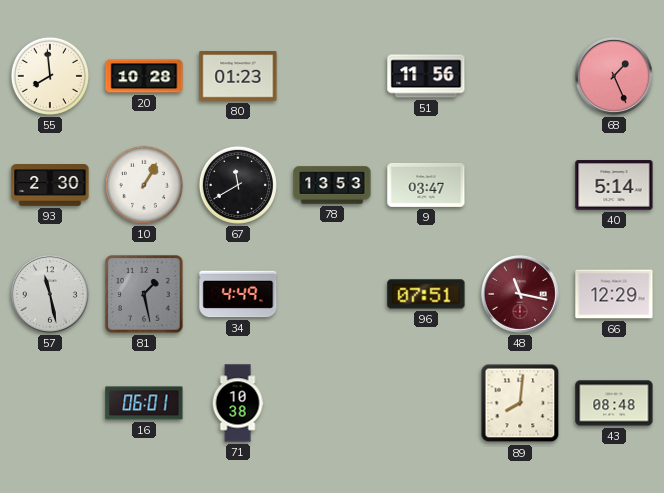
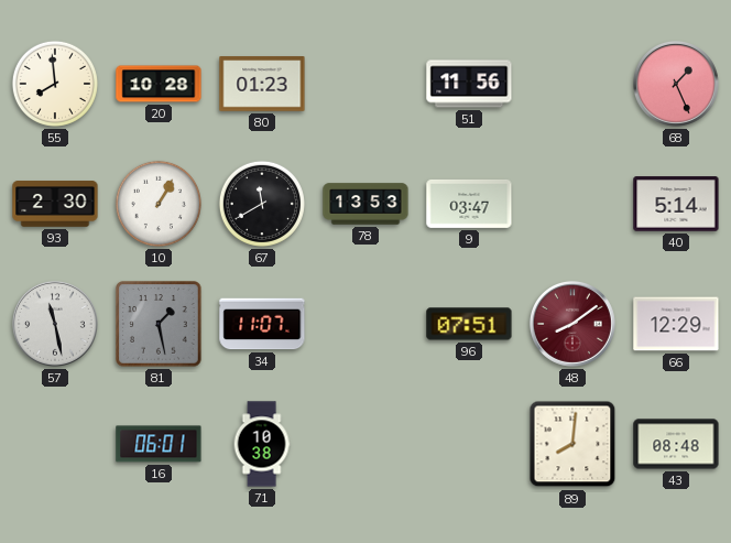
34: 4:49 -> 11:07
48: 11:17 -> 8:09
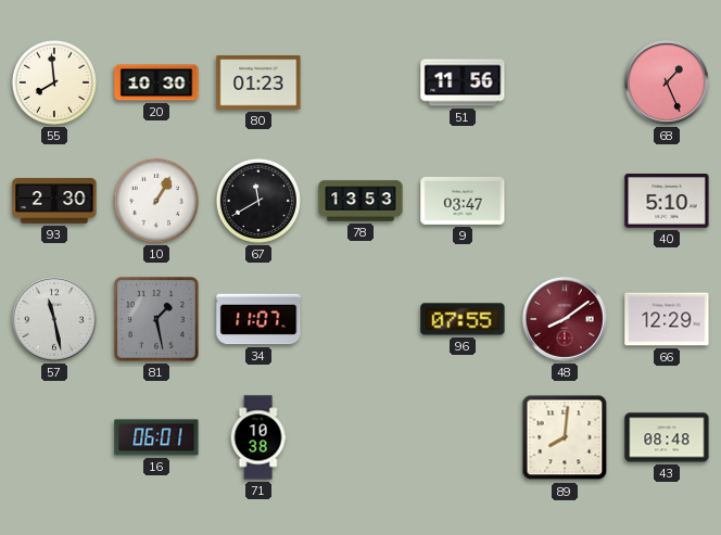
20: 10:28 -> 10:30
40: 5:14 -> 5:10
96: 07:51 -> 07:55
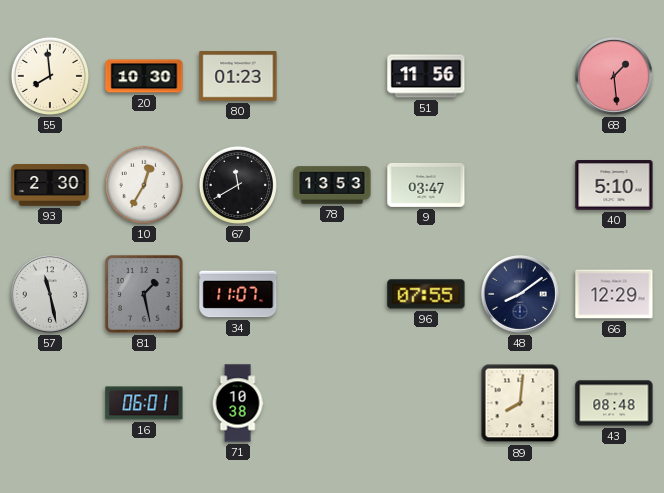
68: 1:26 -> 1:29
10: 1:05 -> 12:35
48 dial: burgundy -> navy
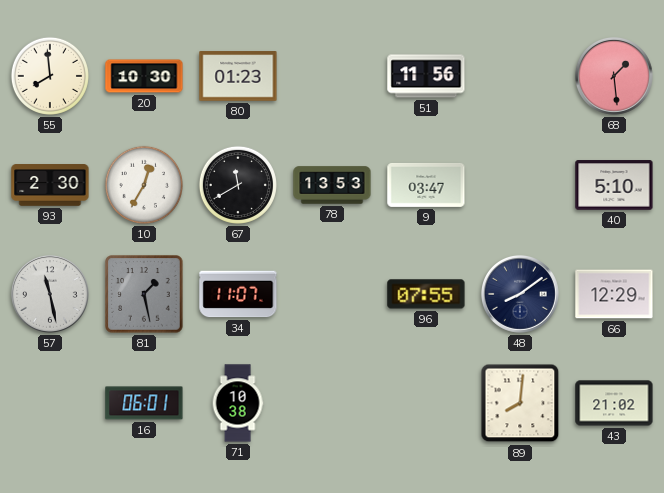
43: 08:48 -> 21:02
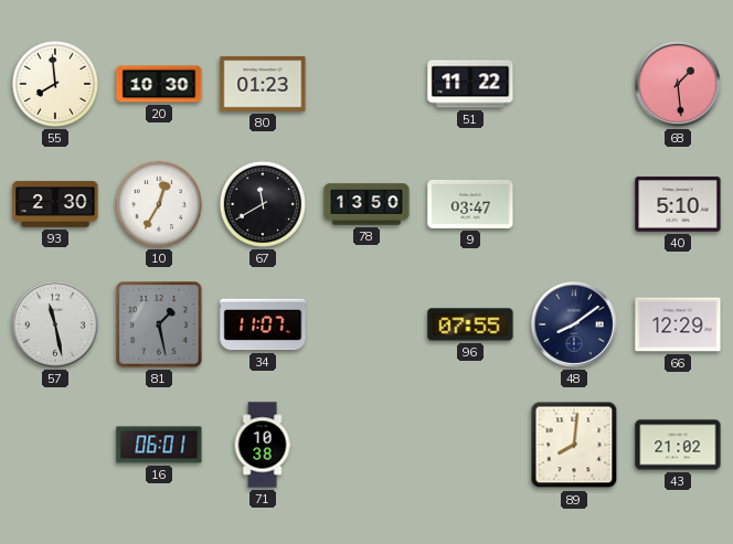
51: 11:56 -> 11:22
78: 13:53 -> 13:50
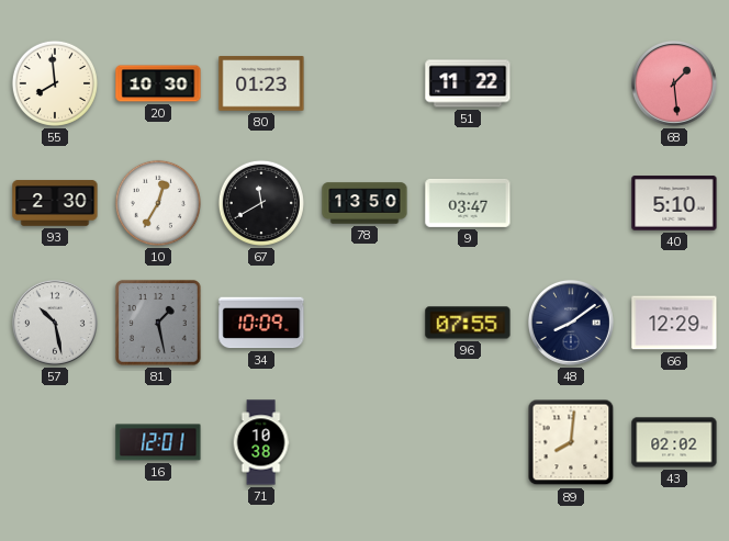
57: 11:28 -> 10:28
34: 11:07 -> 10:09
16: 06:01 -> 12:01
43: 21:02 -> 02:02
